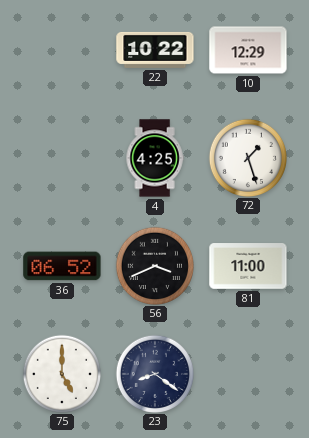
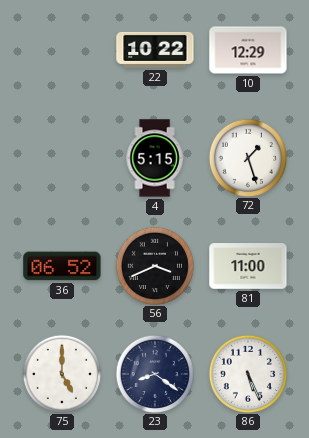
4: 4:25 -> 5:15
86: none -> 5:26
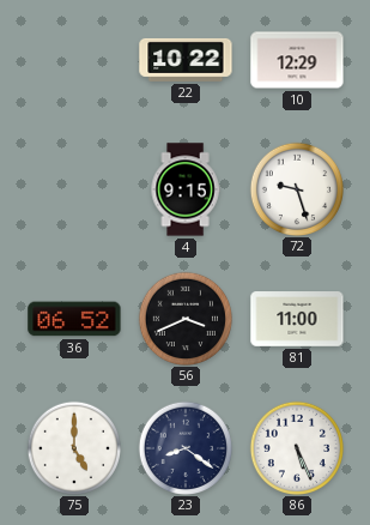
4: 5:15 -> 9:15
72: 1:27 -> 9:27
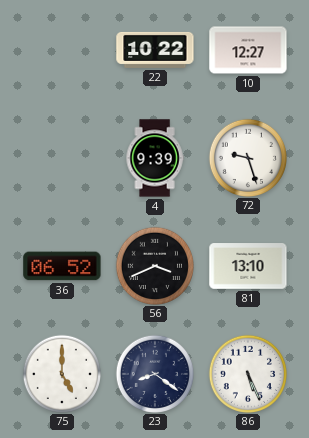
10: 12:29 -> 12:27
4: 9:15 -> 9:39
81: 11:00 -> 13:10
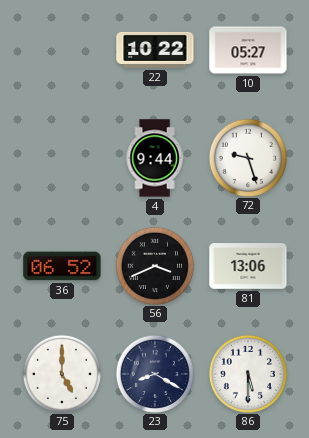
10: 12:27 -> 05:27
4: 9:39 -> 9:44
81: 13:10 -> 13:06
23: 8:21 -> 8:20
86: 5:26 -> 5:30
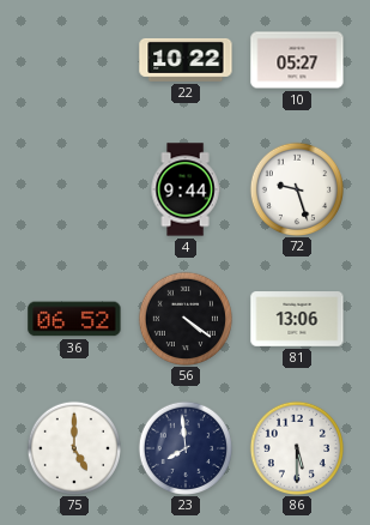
56: 3:41 -> 4:21
23: 8:20 -> 7:59
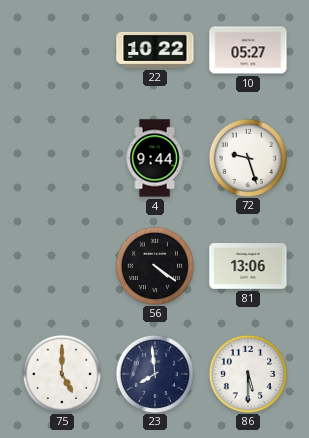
36: 06:52 -> none
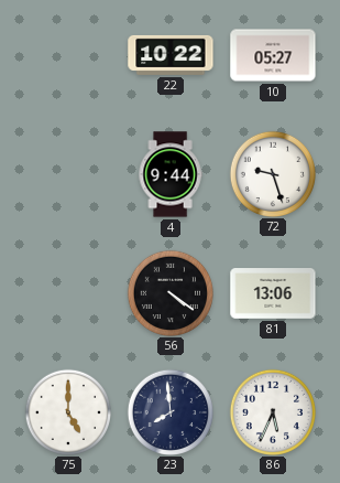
86: 5:30 -> 5:34
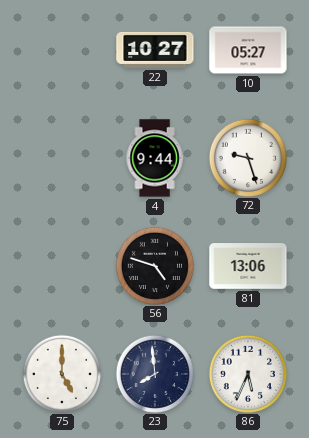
22: 10:22 -> 10:27
56: 4:21 -> 4:48
